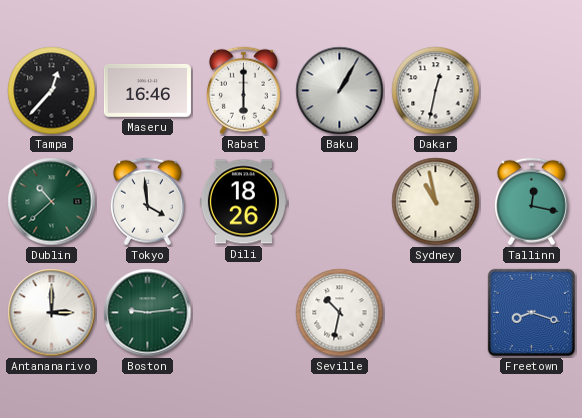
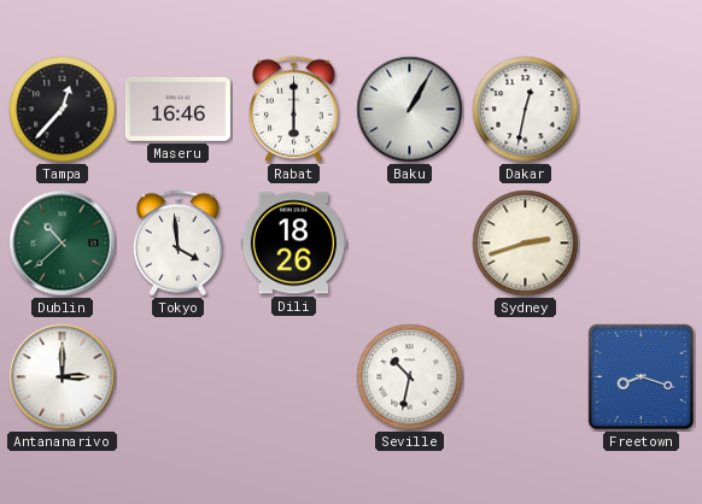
Sydney: 10:58 -> 2:42
Tallinn: 12:17 -> none
Boston: 9:14 -> none
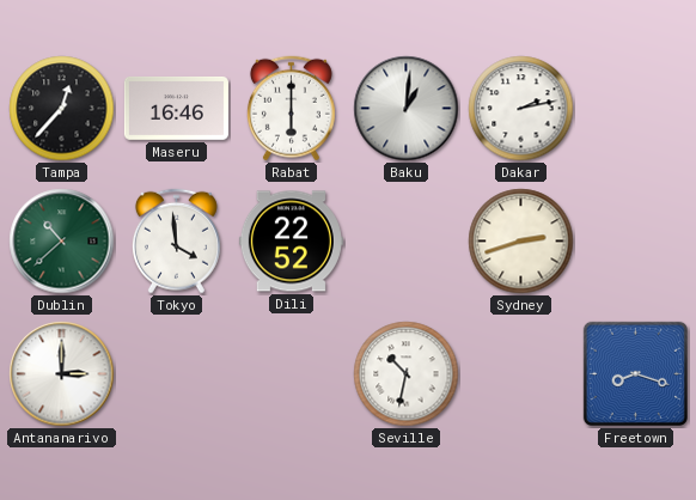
Baku: 1:05 -> 1:01
Dakar: 12:32 -> 2:13
Dili: 18:26 -> 22:52
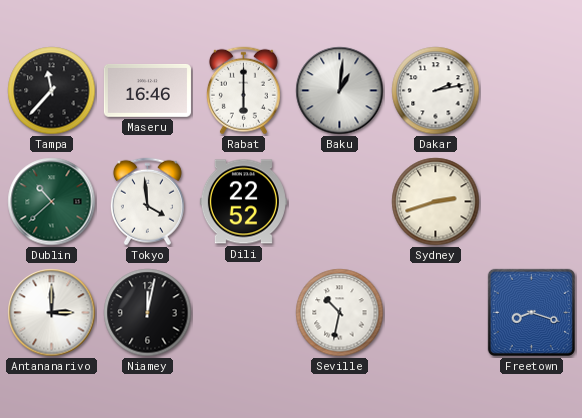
Tampa: 12:37 -> 11:37
Niamey: none -> 12:02
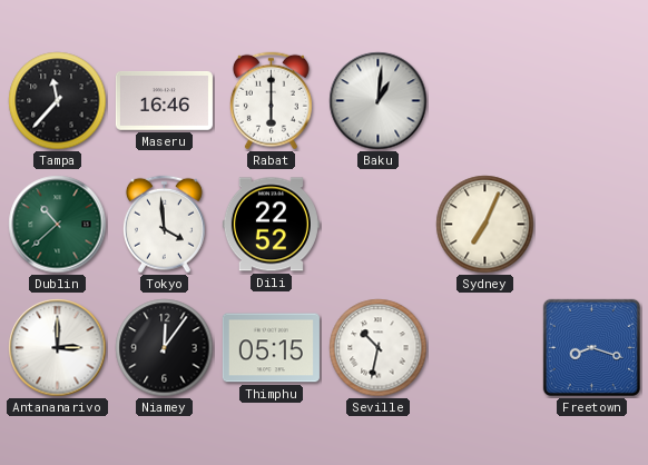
Dakar: 2:13 -> none
Sydney: 2:42 -> 7:04
Niamey: 12:02 -> 12:06
Thimphu: none -> 05:15
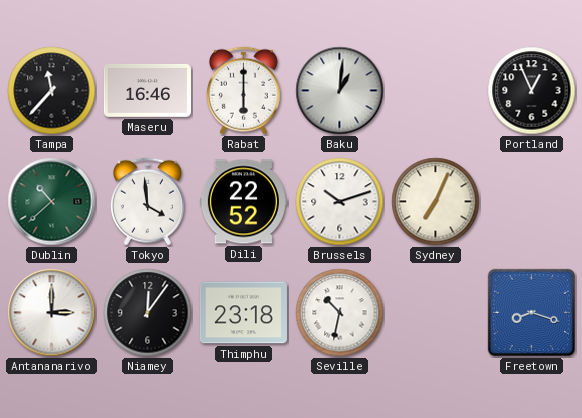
Portland: none -> 12:56
Brussels: none -> 10:12
Thimphu: 05:15 -> 23:18
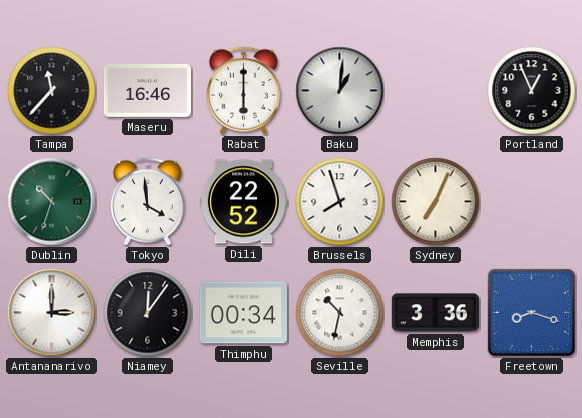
Dublin: 10:38 -> 10:33
Brussels: 10:12 -> 7:57
Thimphu: 23:18 -> 00:34
Memphis: none -> 3:36
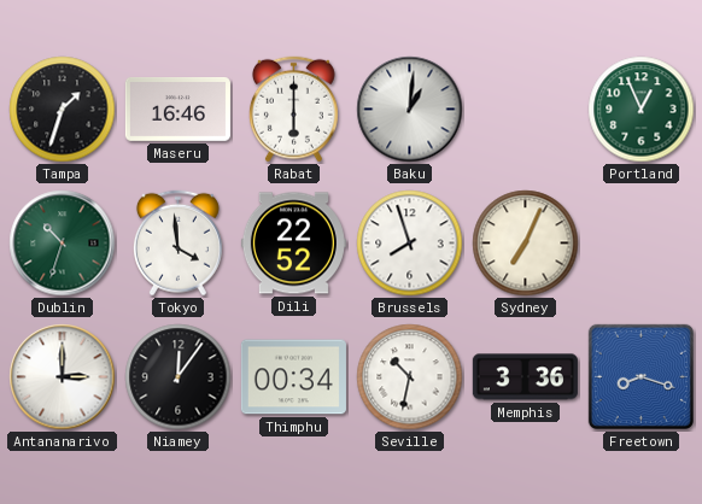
Tampa: 11:37 -> 1:33
Portland dial: black -> green
